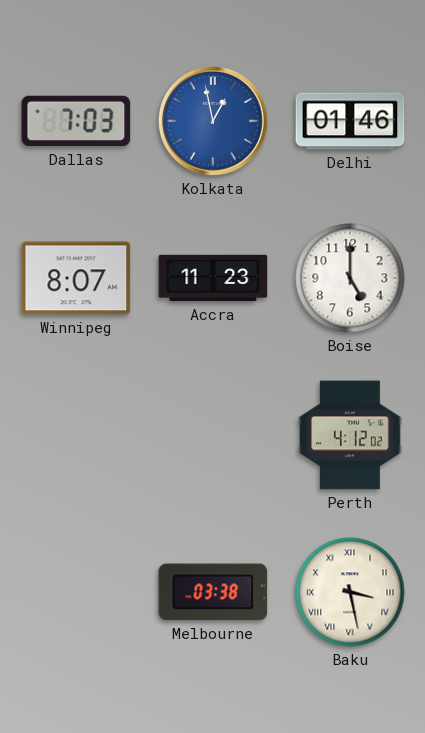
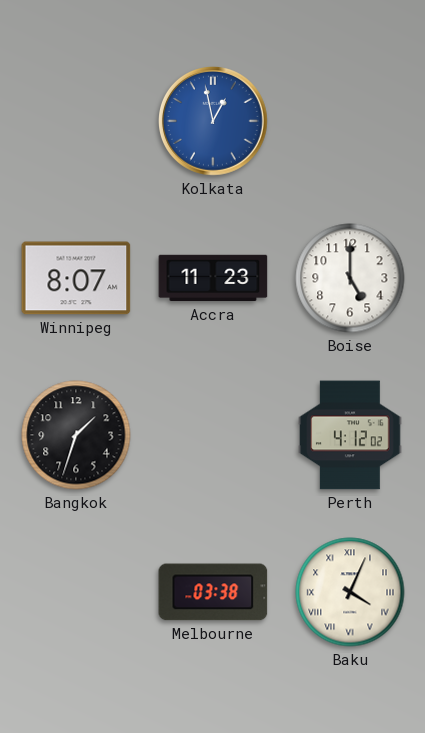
Dallas: 7:03 -> none
Delhi: 01:46 -> none
Bangkok: none -> 1:33
Baku: 3:28 -> 4:04
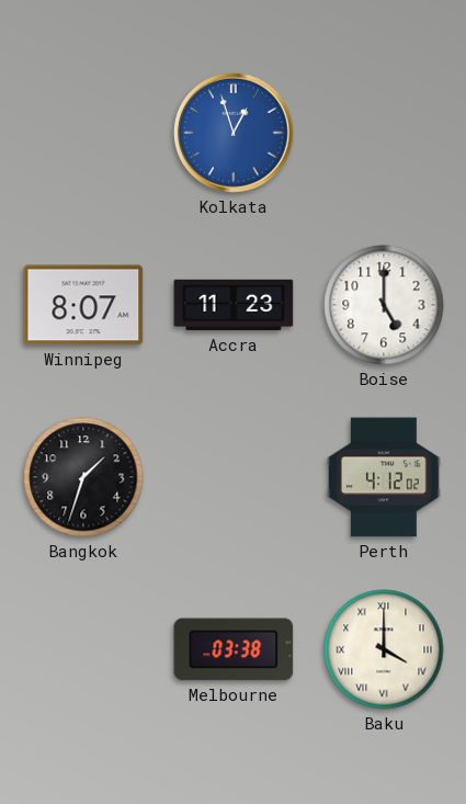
Kolkata: 12:58 -> 12:57
Baku: 4:04 -> 4:00
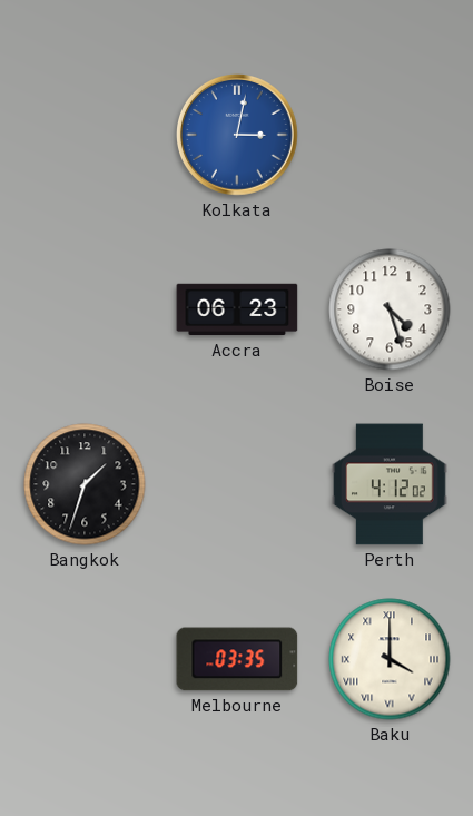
Kolkata: 12:57 -> 3:02
Winnipeg: 8:07 -> none
Accra: 11:23 -> 06:23
Boise: 5:00 -> 4:27
Melbourne: 03:38 -> 03:35
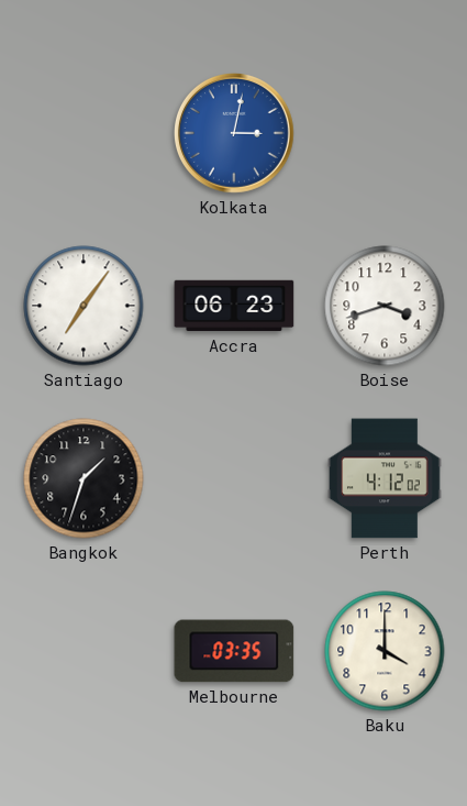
Santiago: none -> 7:06
Boise: 4:27 -> 3:42
Baku numerals: Roman -> Arabic
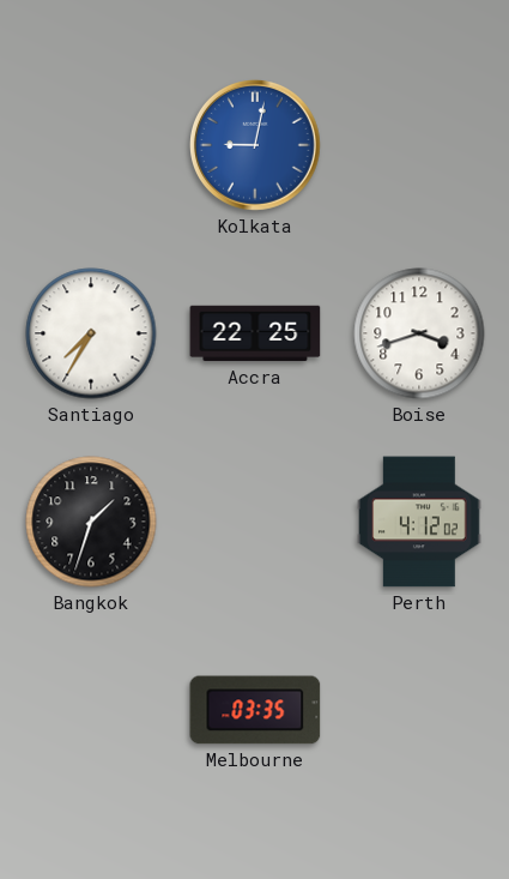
Kolkata: 3:02 -> 9:02
Santiago: 7:06 -> 7:35
Accra: 06:23 -> 22:25
Baku: 4:00 -> none
